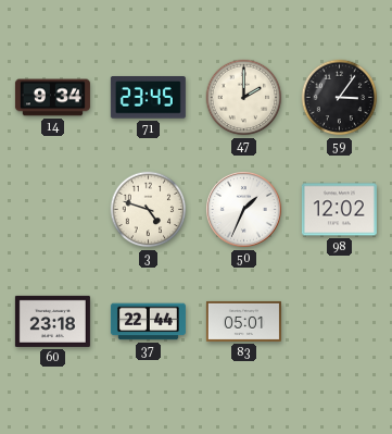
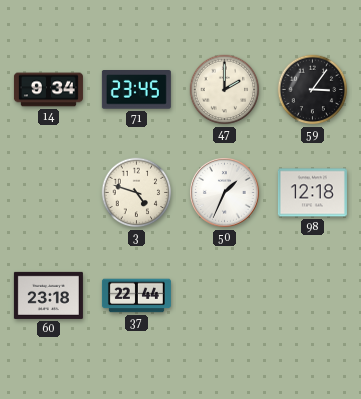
98: 12:02 -> 12:18
83: 05:01 -> none
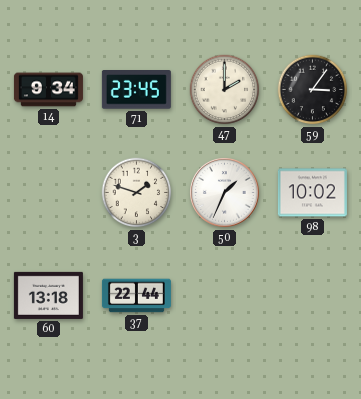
3: 4:48 -> 1:48
98: 12:18 -> 10:02
60: 23:18 -> 13:18
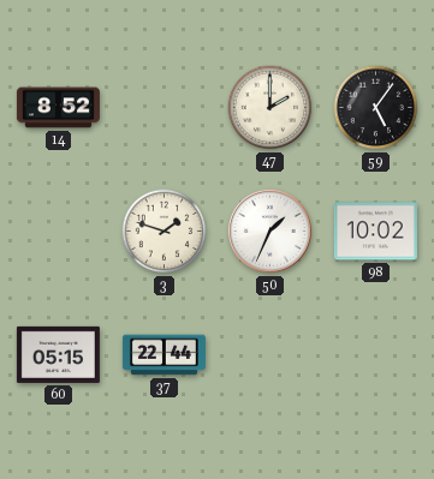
14: 9:34 -> 8:52
71: 23:45 -> none
59: 3:06 -> 5:06
60: 13:18 -> 05:15
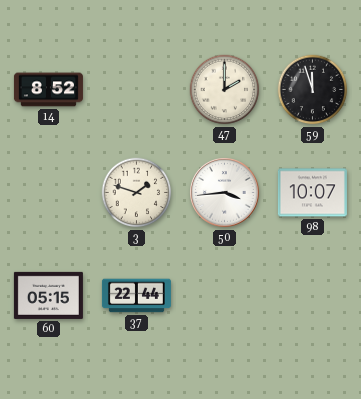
59: 5:06 -> 11:57
50: 1:34 -> 3:44
98: 10:02 -> 10:07
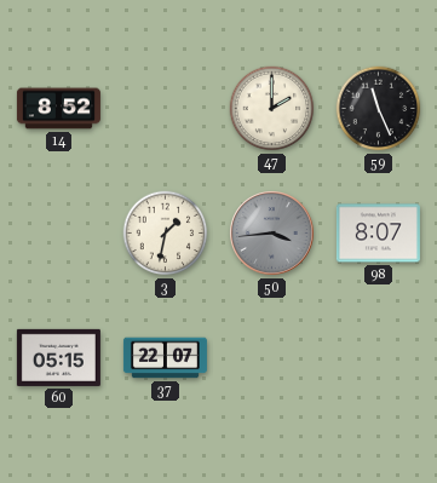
59: 11:57 -> 11:26
3: 1:48 -> 1:32
50 dial: white -> grey
98: 10:07 -> 8:07
37: 22:44 -> 22:07
